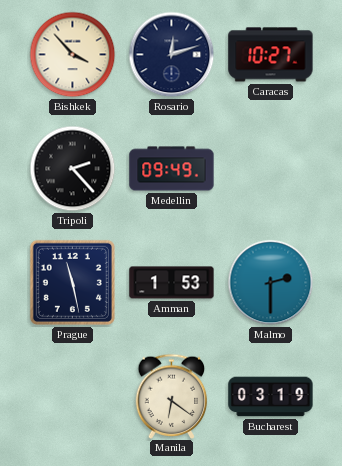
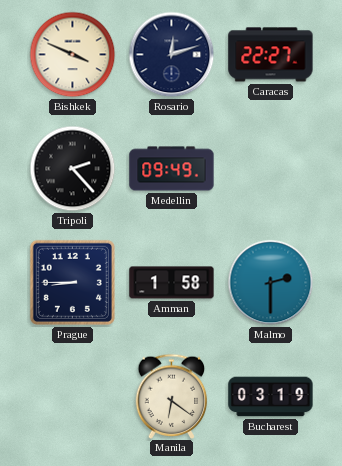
Bishkek: 3:53 -> 3:49
Caracas: 10:27 -> 22:27
Prague: 11:28 -> 8:45
Amman: 1:53 -> 1:58
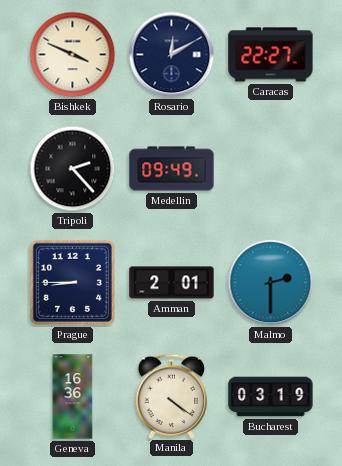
Rosario: 12:12 -> 12:10
Amman: 1:58 -> 2:01
Geneva: none -> 16:36
Manila: 6:21 -> 4:21
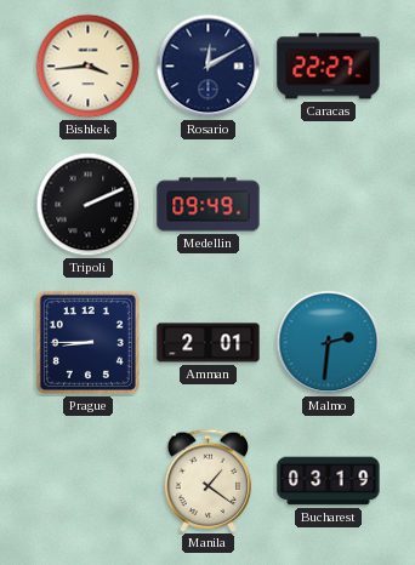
Bishkek: 3:49 -> 3:44
Tripoli: 2:23 -> 2:11
Malmo: 2:30 -> 2:31
Geneva: 16:36 -> none
Manila: 4:21 -> 1:21
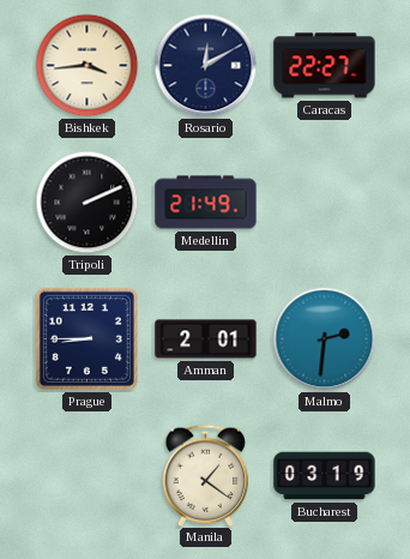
Medellin: 09:49 -> 21:49
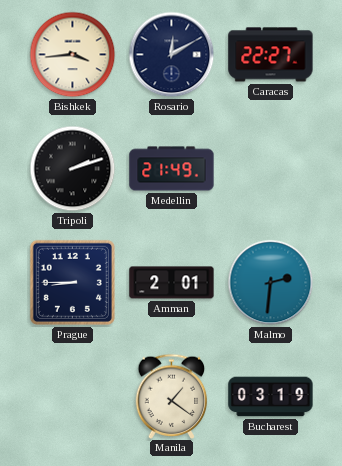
Tripoli: 2:11 -> 2:12
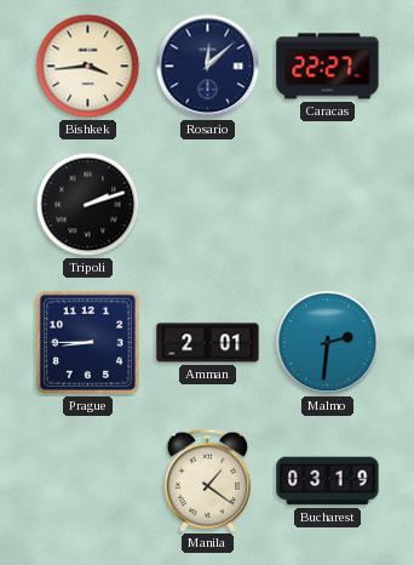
Rosario: 12:10 -> 12:08
Medellin: 21:49 -> none
